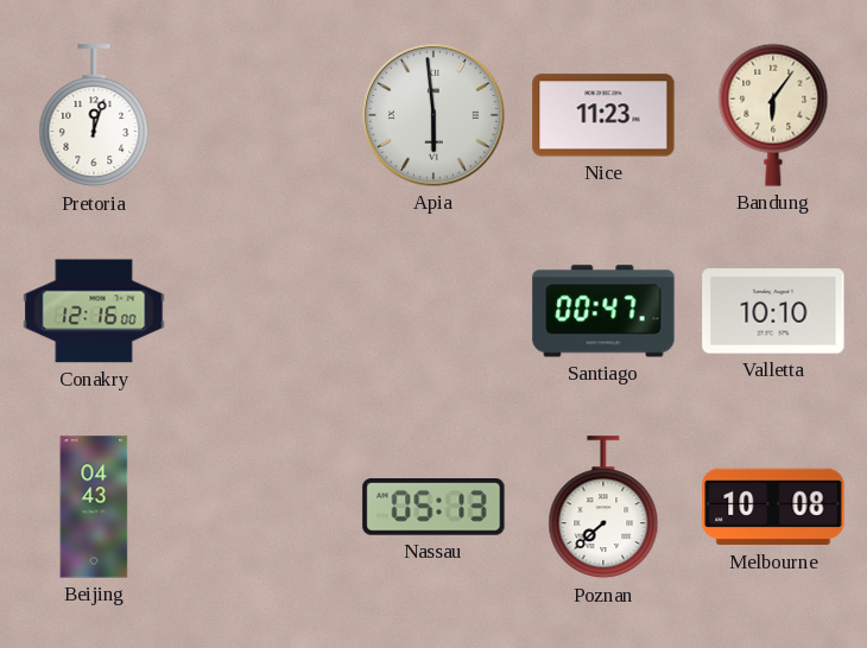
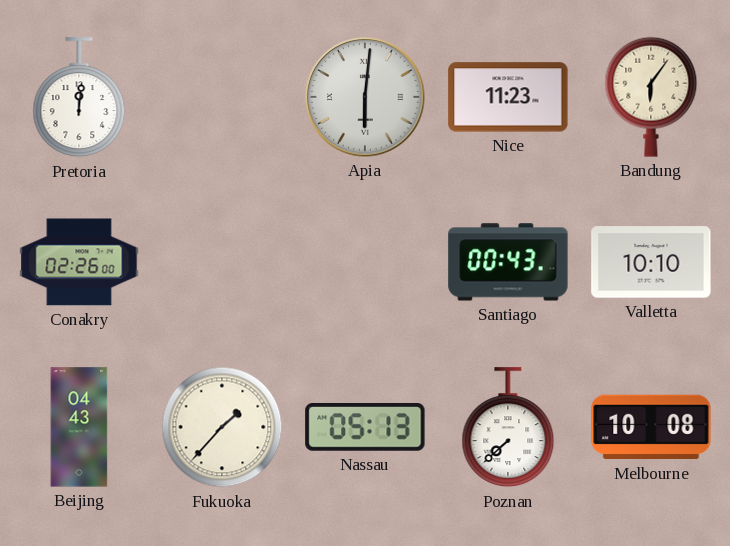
Pretoria: 12:03 -> 12:01
Apia: 5:59 -> 6:01
Conakry: 12:16 -> 02:26
Santiago: 00:47 -> 00:43
Fukuoka: none -> 1:37
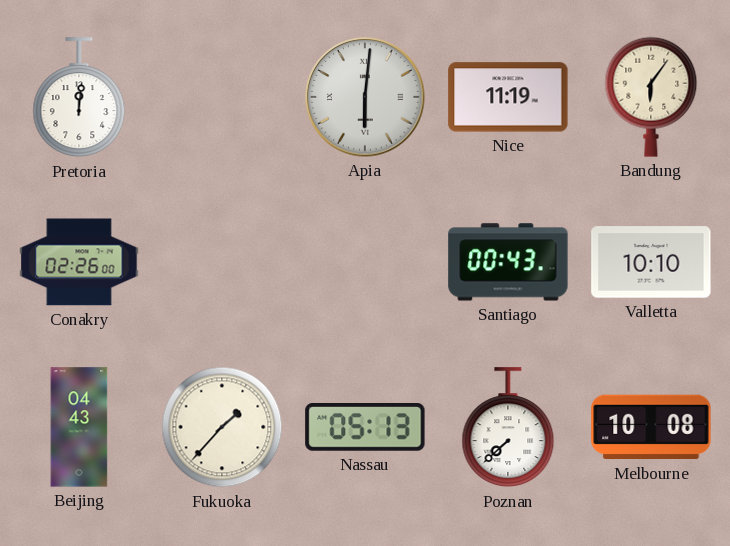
Nice: 11:23 -> 11:19
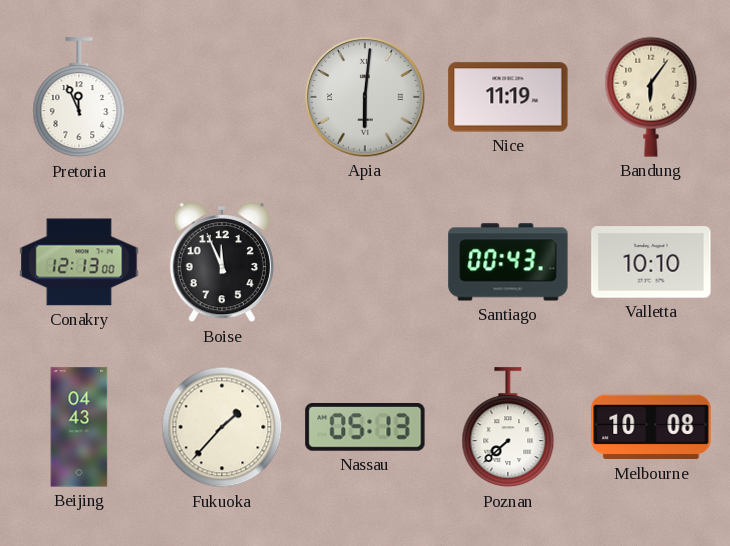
Pretoria: 12:01 -> 11:56
Conakry: 02:26 -> 12:13
Boise: none -> 11:56
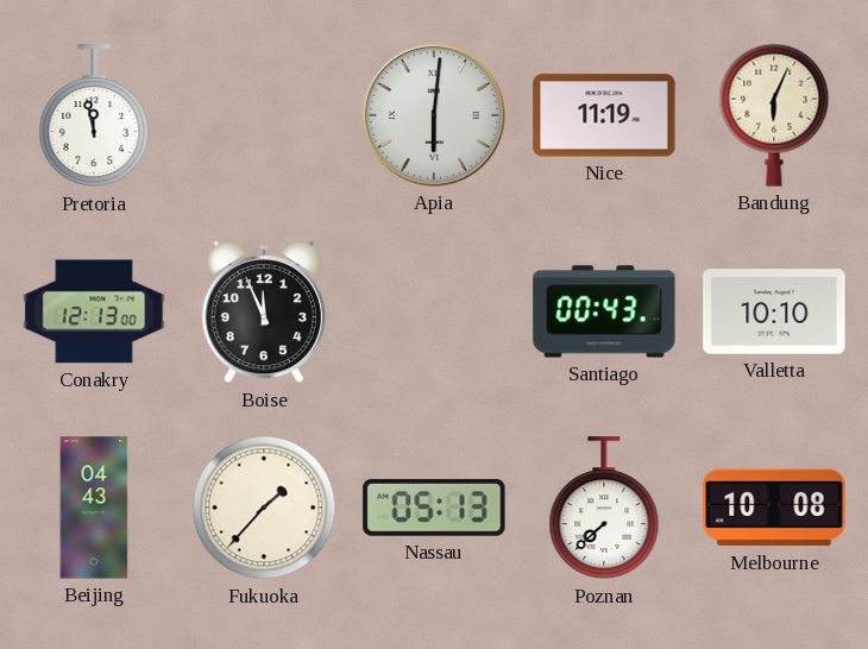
Pretoria: 11:56 -> 11:58
Bandung: 6:06 -> 6:04
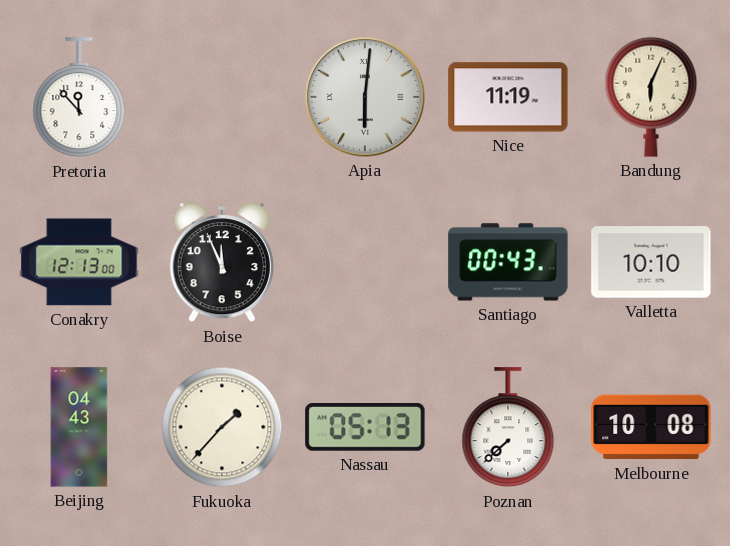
Pretoria: 11:58 -> 11:53
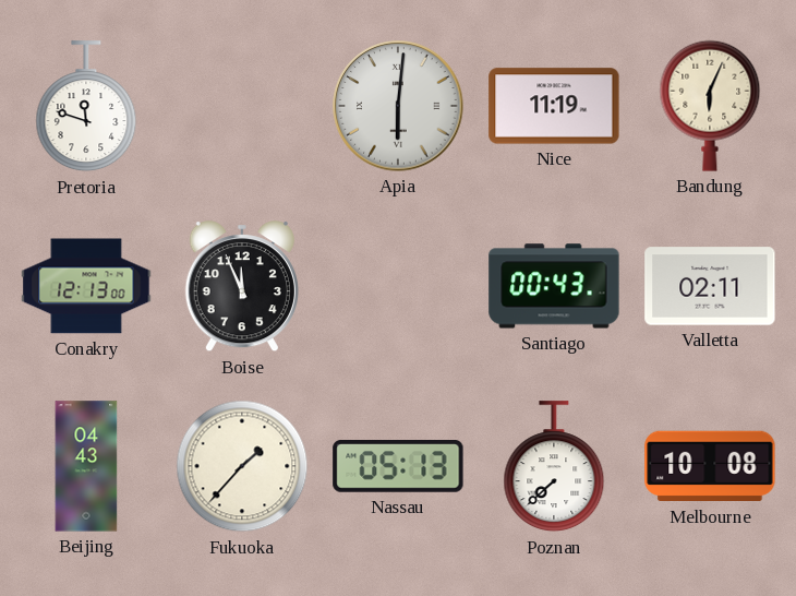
Pretoria: 11:53 -> 11:48
Valletta: 10:10 -> 02:11
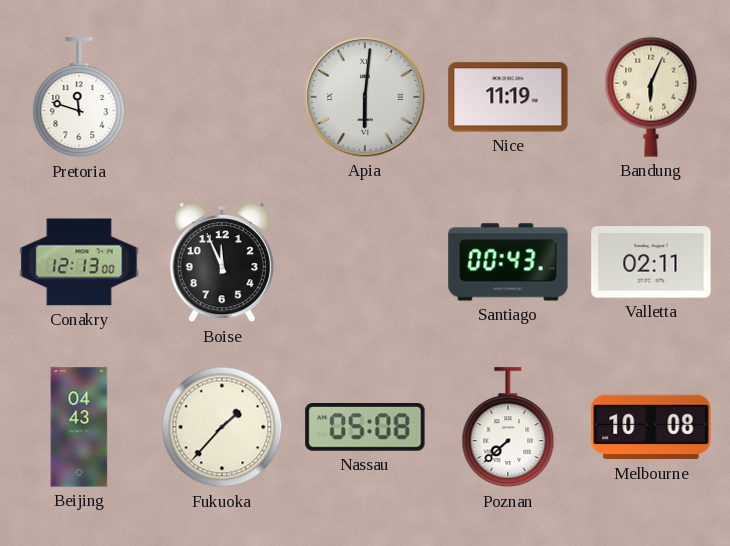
Nassau: 05:13 -> 05:08
